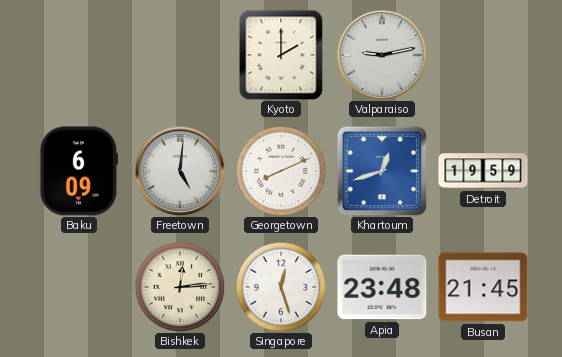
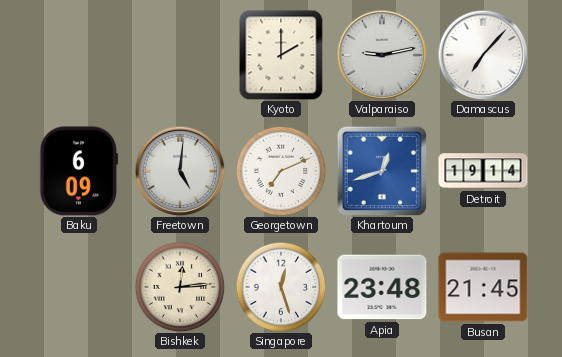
Damascus: none -> 7:07
Georgetown: 8:11 -> 7:11
Detroit: 19:59 -> 19:14
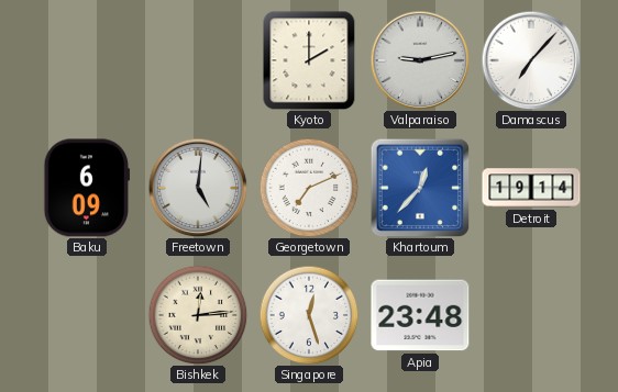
Khartoum: 12:42 -> 12:37
Busan: 21:45 -> none
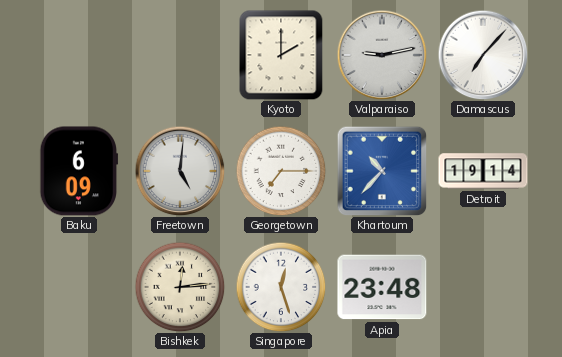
Georgetown: 7:11 -> 7:15
Khartoum: 12:37 -> 10:37
